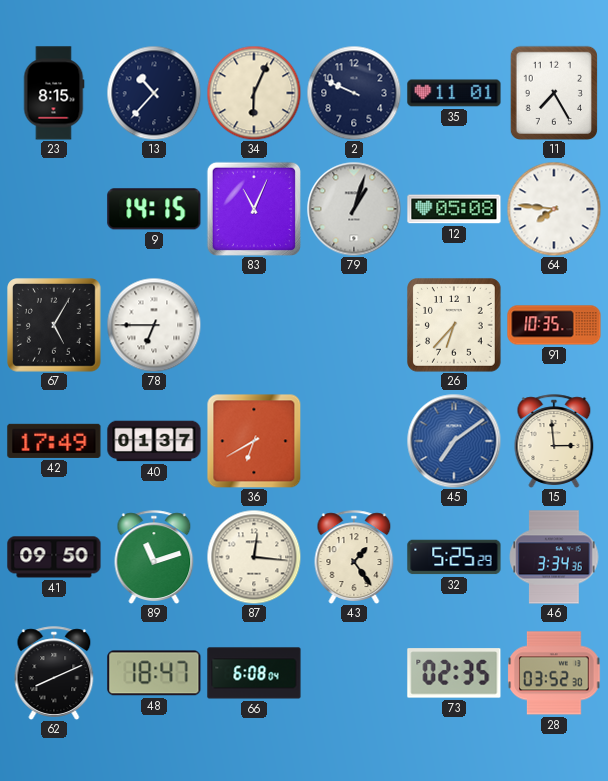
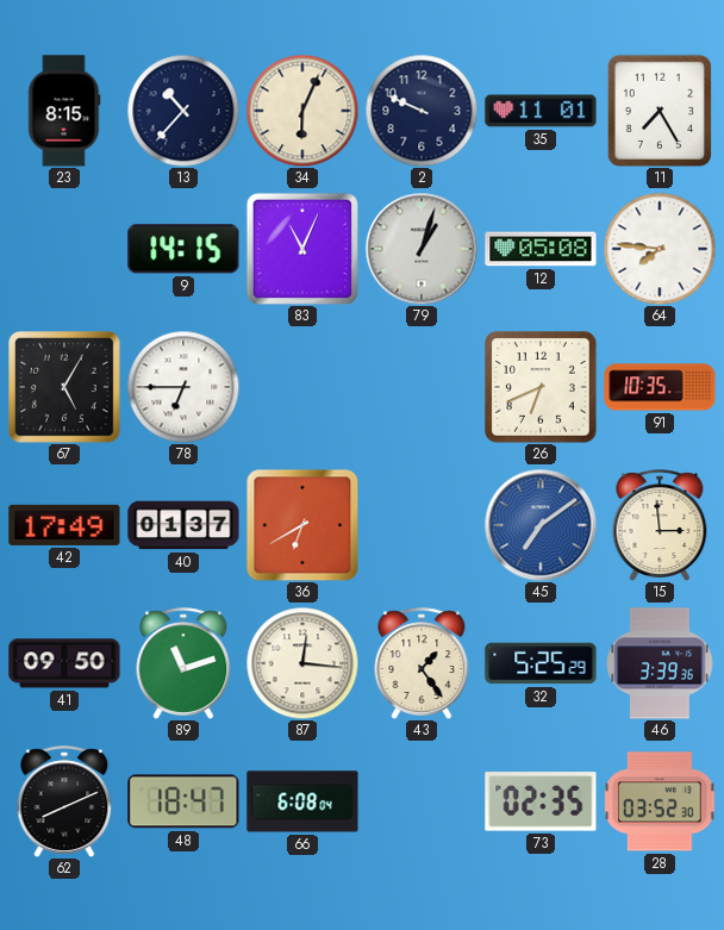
26: 6:37 -> 6:41
46: 3:34 -> 3:39
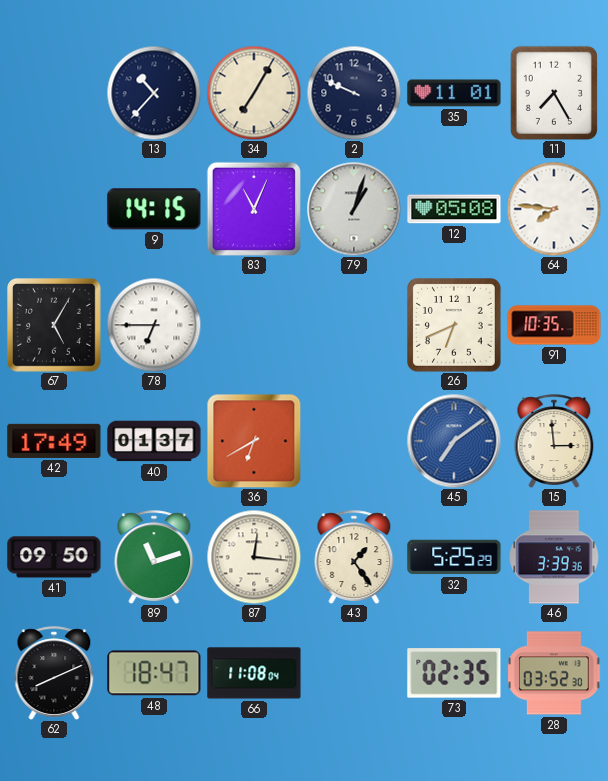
23: 8:15 -> none
34: 6:04 -> 7:05
66: 6:08 -> 11:08
